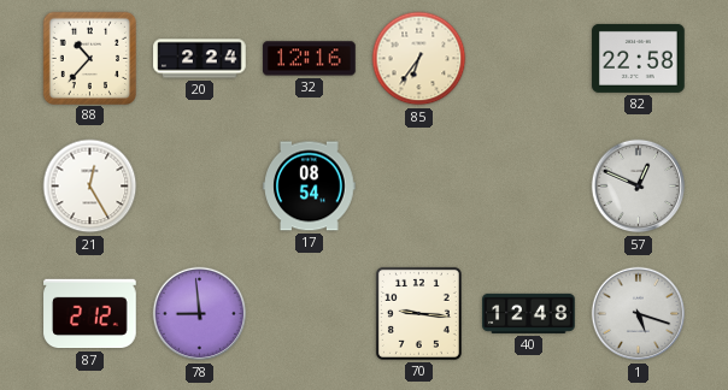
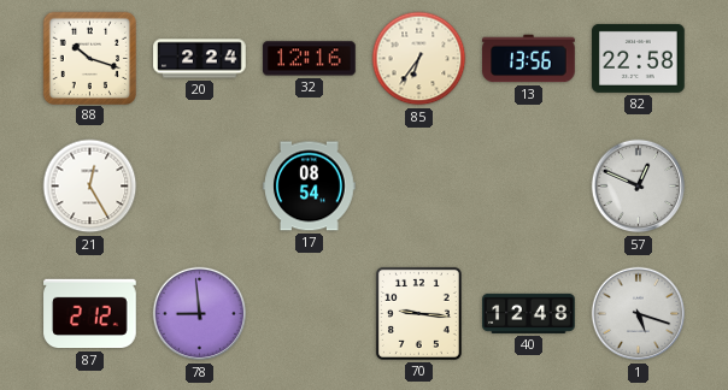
88: 10:37 -> 10:18
13: none -> 13:56
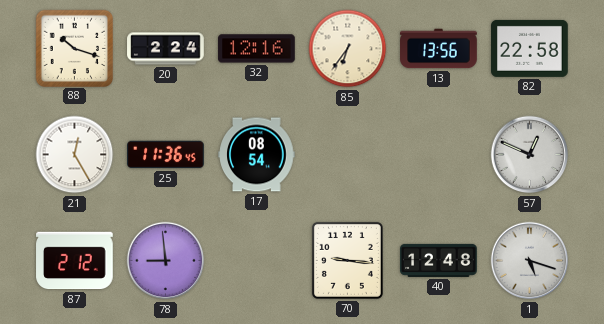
25: none -> 11:36
